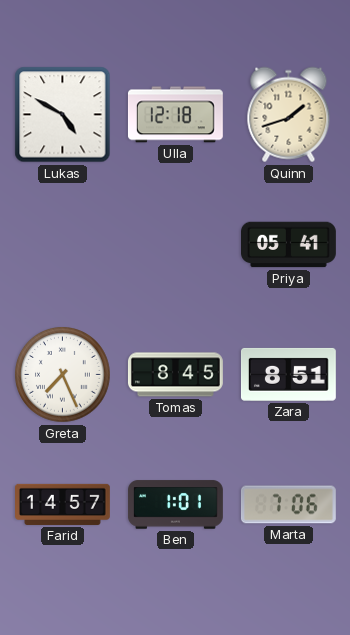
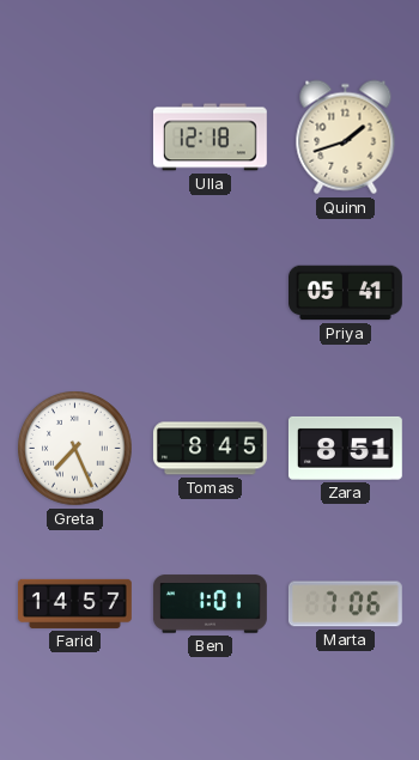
Lukas: 4:50 -> none
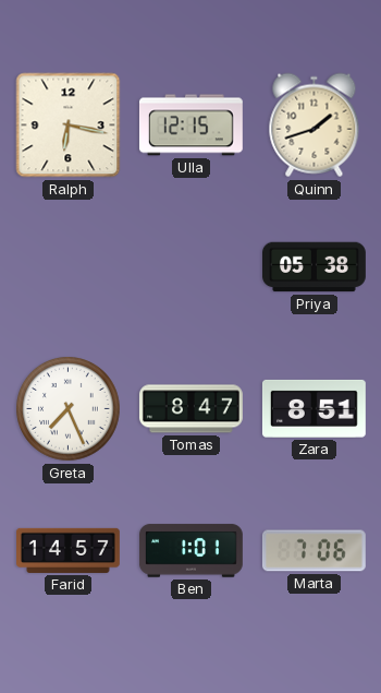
Ralph: none -> 6:17
Ulla: 12:18 -> 12:15
Priya: 05:41 -> 05:38
Tomas: 8:45 -> 8:47
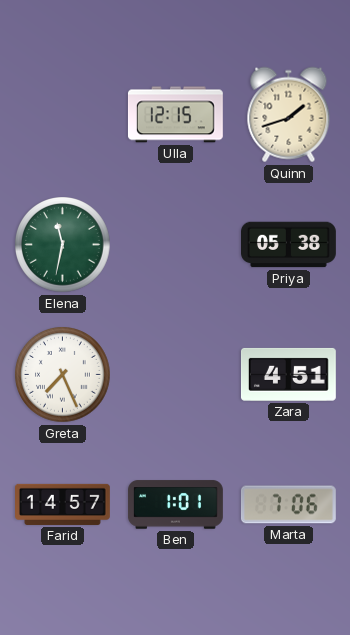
Ralph: 6:17 -> none
Elena: none -> 11:32
Tomas: 8:47 -> none
Zara: 8:51 -> 4:51
